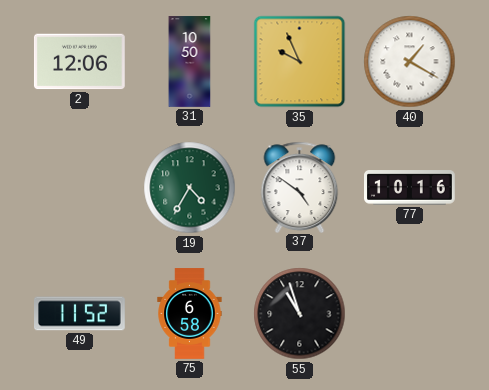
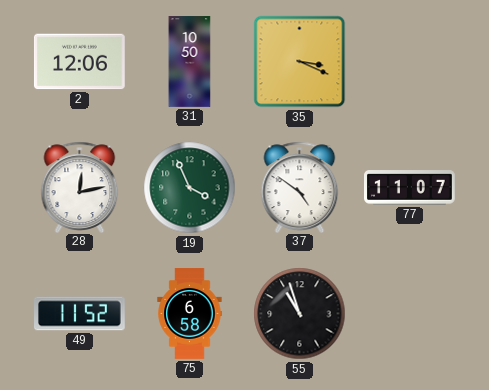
35: 9:56 -> 3:19
40: 1:20 -> none
28: none -> 12:13
19: 4:35 -> 3:56
77: 10:16 -> 11:07
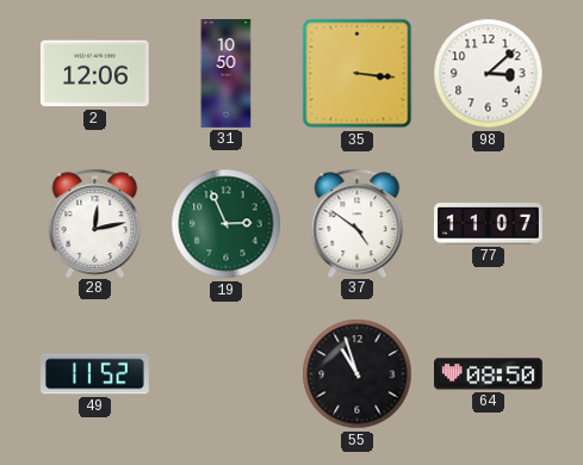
35: 3:19 -> 3:16
98: none -> 3:08
19: 3:56 -> 2:56
75: 6:58 -> none
64: none -> 08:50
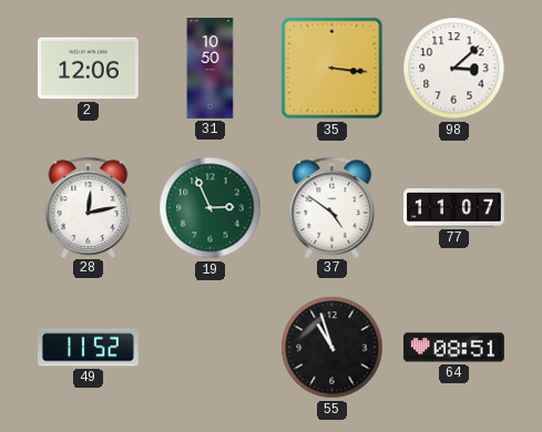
64: 08:50 -> 08:51
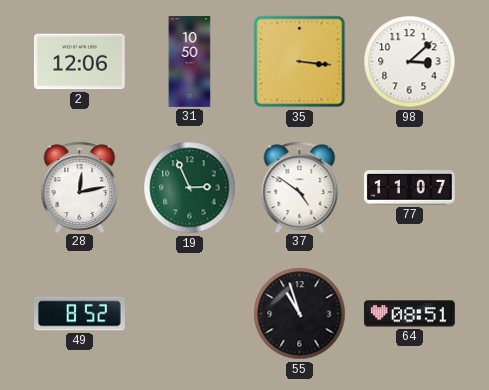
49: 11:52 -> 8:52
